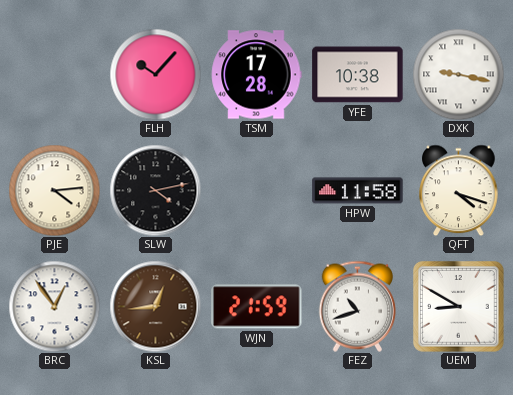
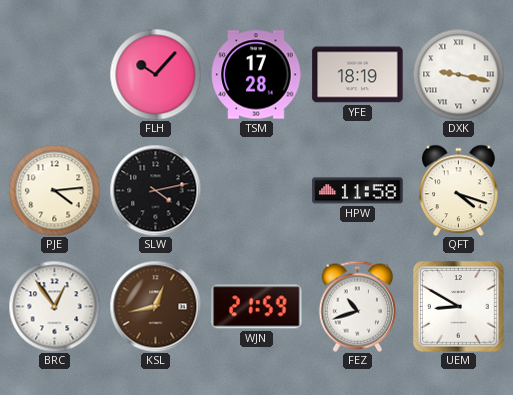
YFE: 10:38 -> 18:19
KSL: 12:44 -> 12:43
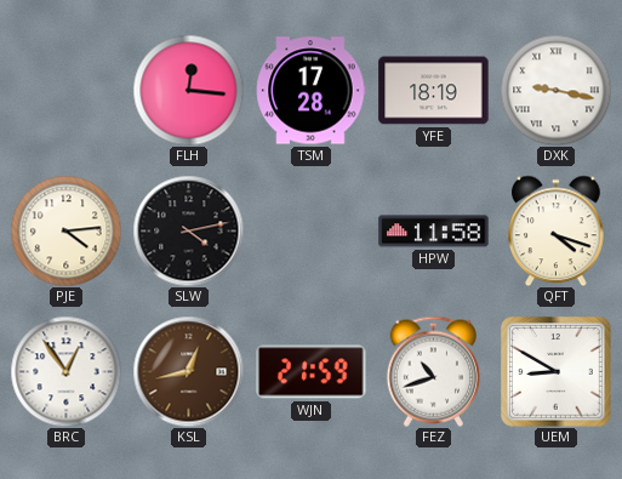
FLH: 10:07 -> 12:16
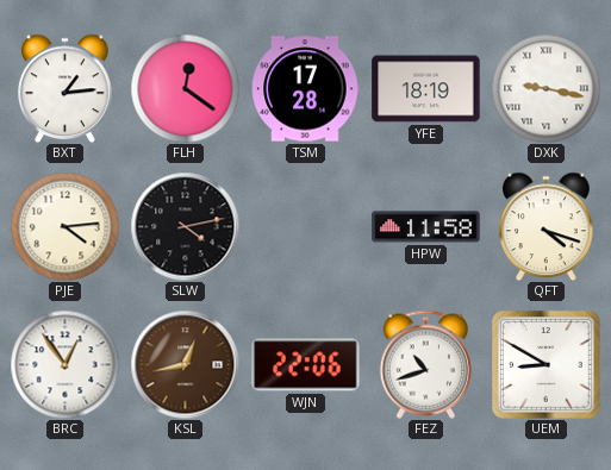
BXT: none -> 1:14
FLH: 12:16 -> 12:21
WJN: 21:59 -> 22:06
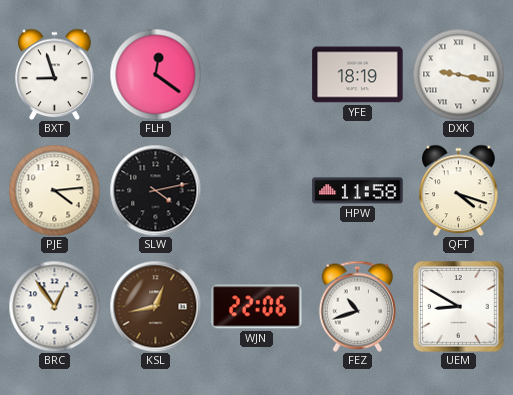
BXT: 1:14 -> 8:57
TSM: 17:28 -> none
